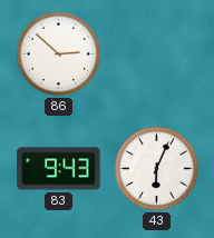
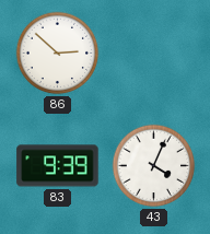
83: 9:43 -> 9:39
43: 6:04 -> 4:04
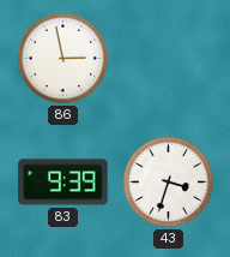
86: 2:52 -> 2:58
43: 4:04 -> 3:33
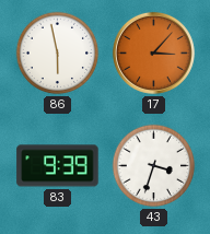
86: 2:58 -> 5:58
17: none -> 3:07
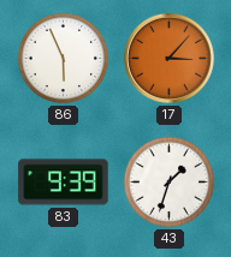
86: 5:58 -> 5:56
43: 3:33 -> 1:33
